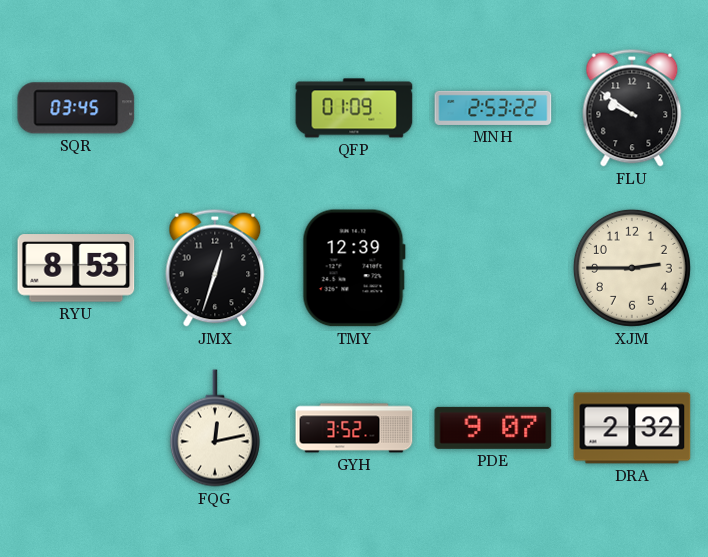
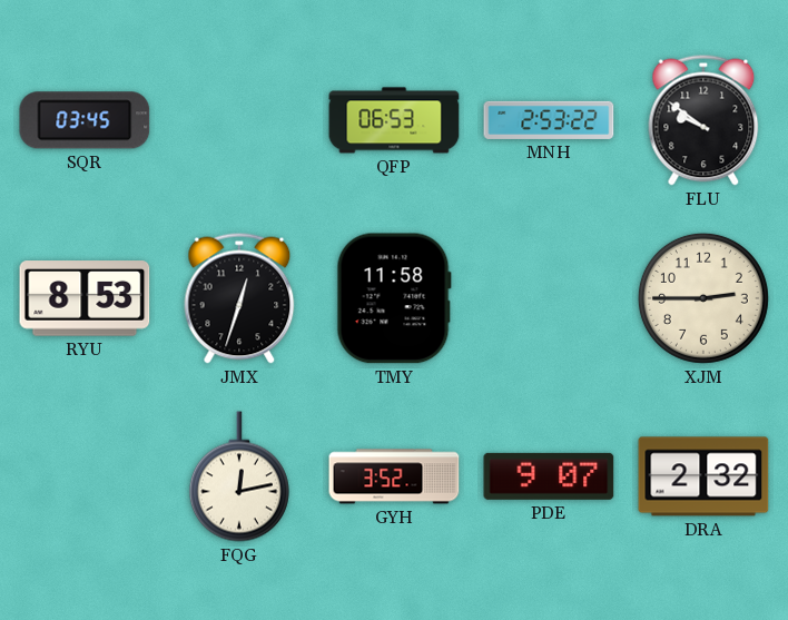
QFP: 01:09 -> 06:53
TMY: 12:39 -> 11:58
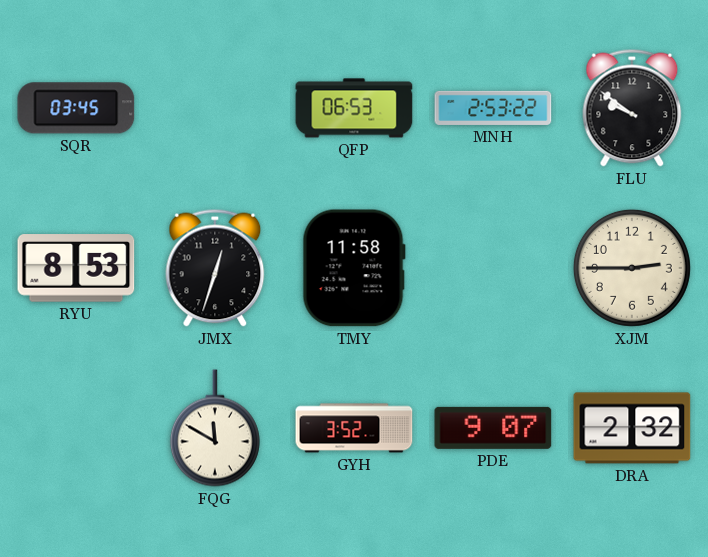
FQG: 12:13 -> 11:50
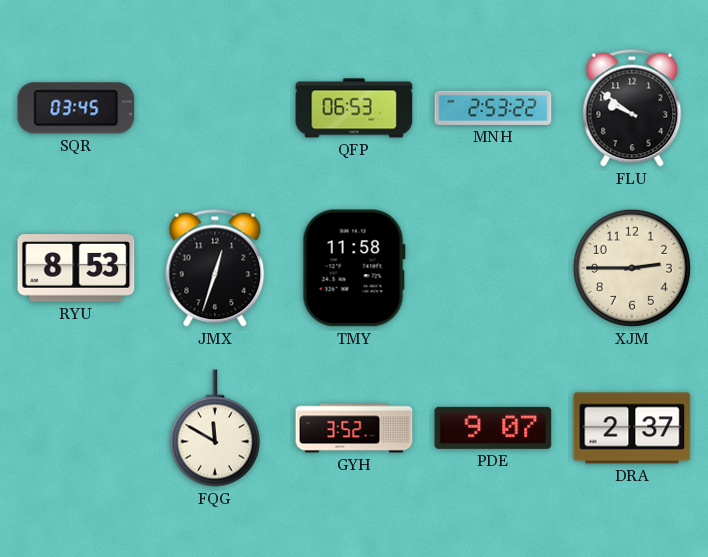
DRA: 2:32 -> 2:37
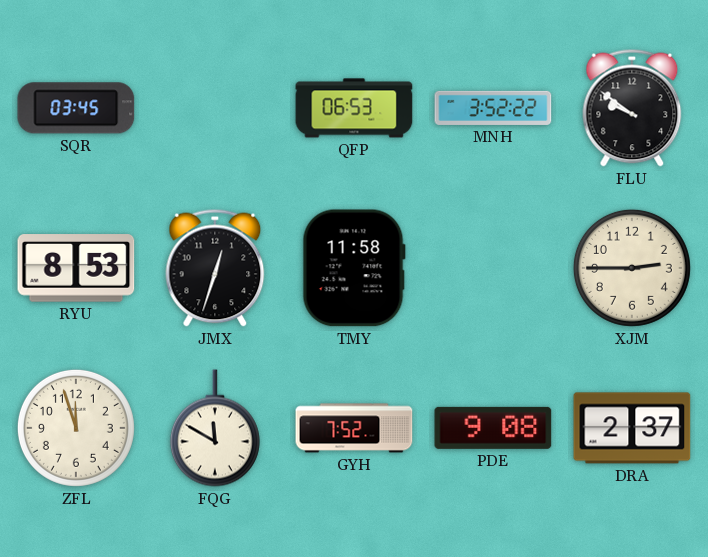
MNH: 2:53 -> 3:52
ZFL: none -> 11:57
GYH: 3:52 -> 7:52
PDE: 9:07 -> 9:08
